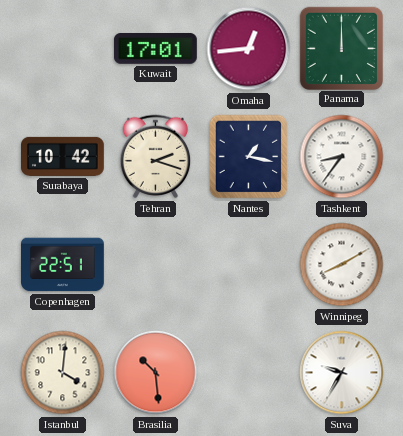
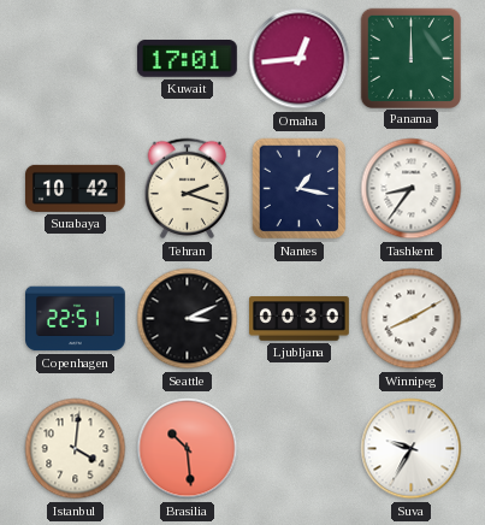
Seattle: none -> 3:11
Ljubljana: none -> 00:30
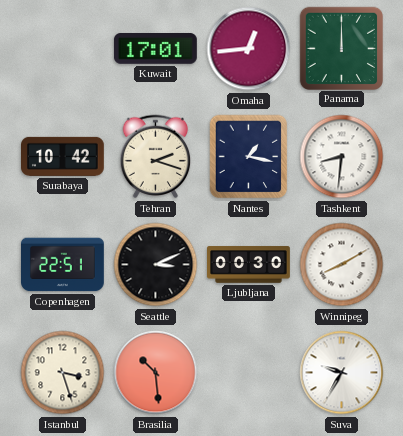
Tashkent: 8:36 -> 8:31
Istanbul: 4:01 -> 3:27
